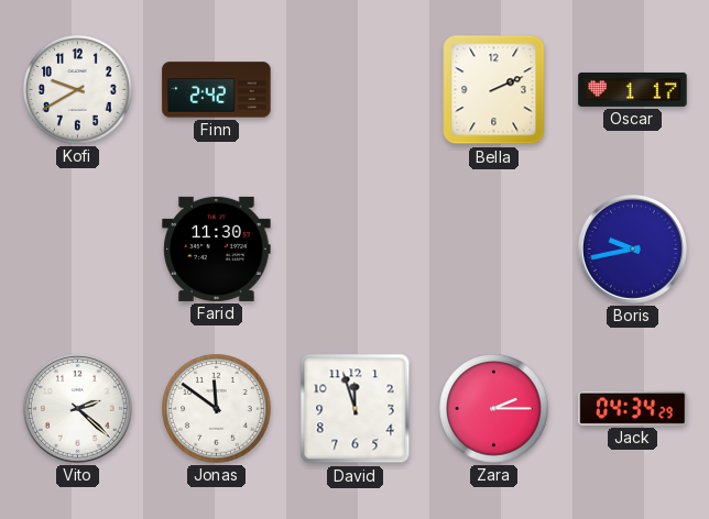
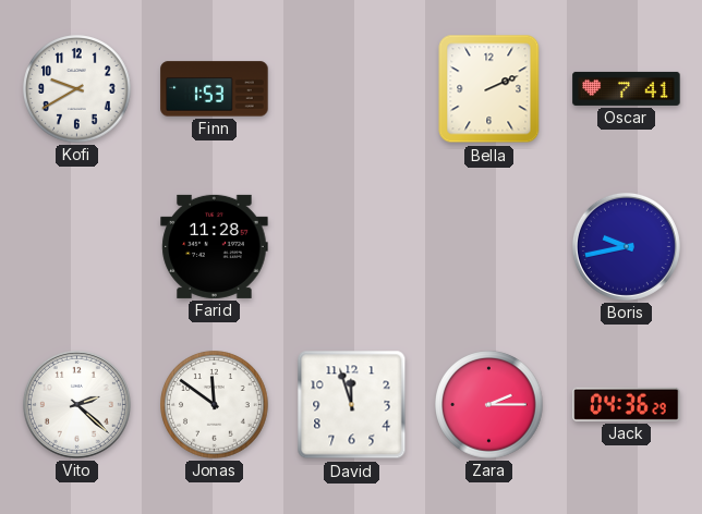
Finn: 2:42 -> 1:53
Oscar: 1:17 -> 7:41
Farid: 11:30 -> 11:28
Jack: 04:34 -> 04:36
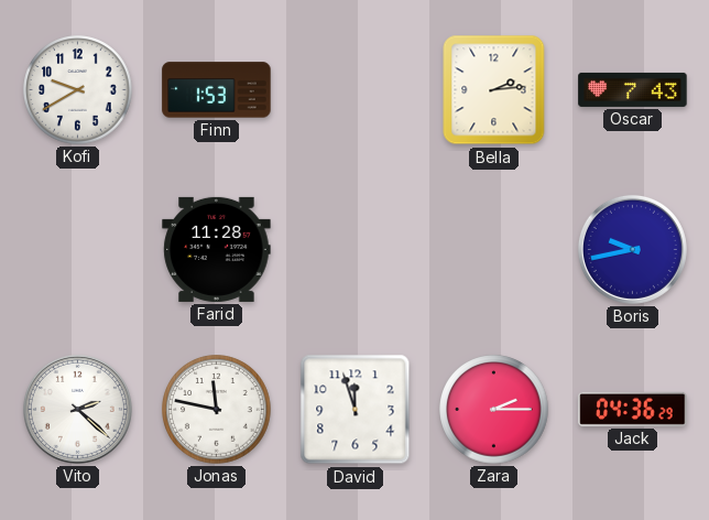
Bella: 2:11 -> 2:14
Oscar: 7:41 -> 7:43
Jonas: 11:51 -> 11:47
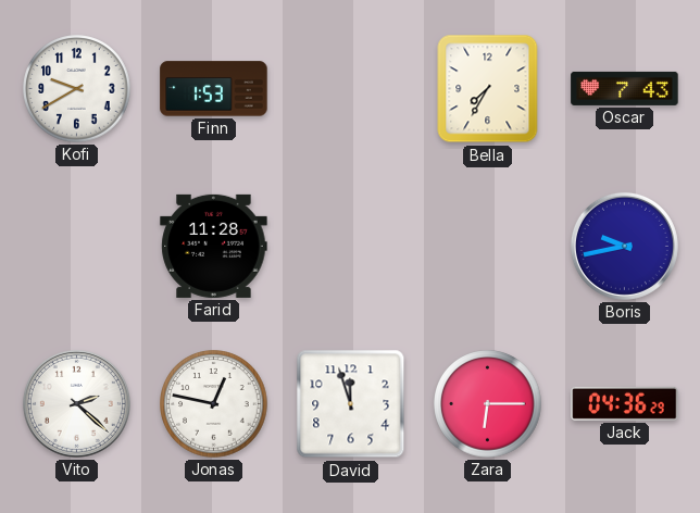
Bella: 2:14 -> 7:35
Jonas: 11:47 -> 12:47
Zara: 2:15 -> 6:15
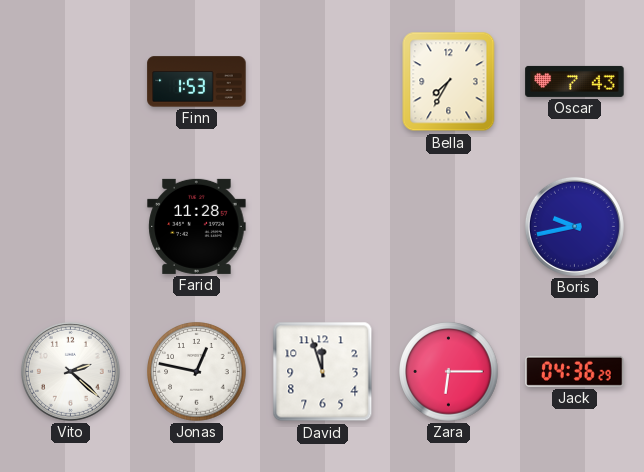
Kofi: 9:40 -> none
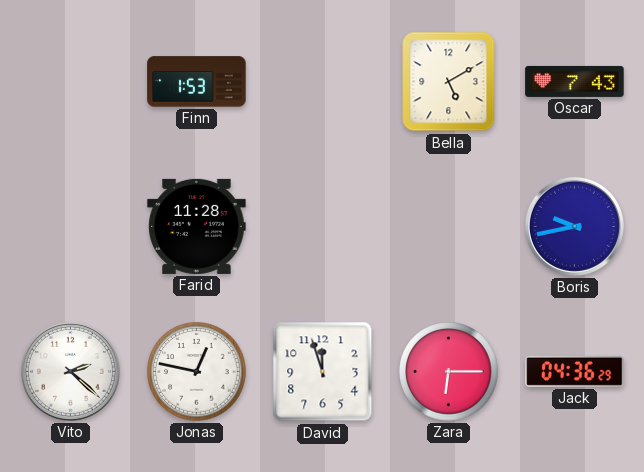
Bella: 7:35 -> 5:10
